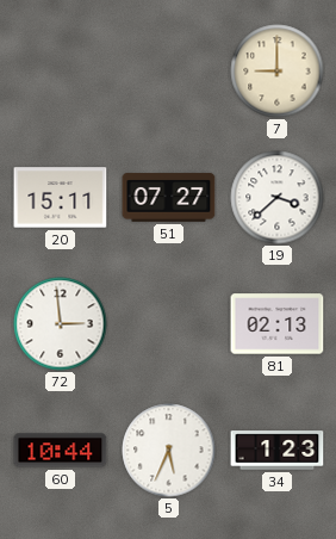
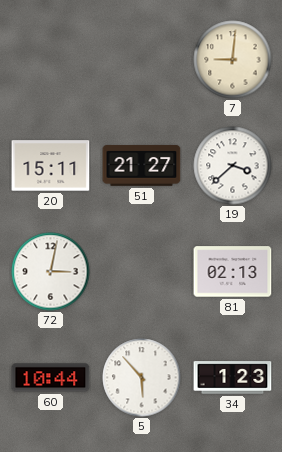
7: 9:00 -> 9:01
51: 07:27 -> 21:27
72: 2:59 -> 3:02
5: 5:34 -> 5:53
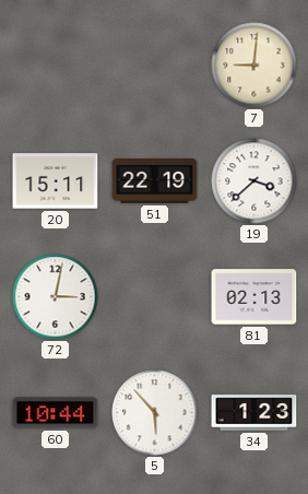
51: 21:27 -> 22:19
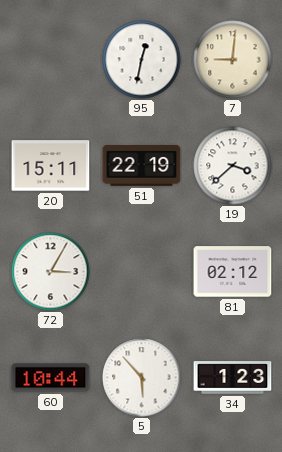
95: none -> 12:32
72: 3:02 -> 3:05
81: 02:13 -> 02:12
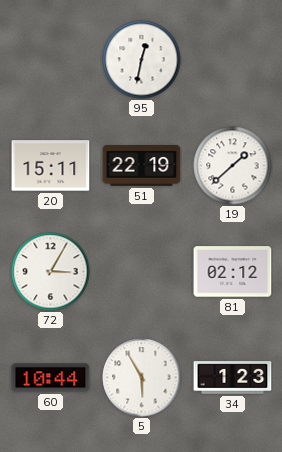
7: 9:01 -> none
19: 3:38 -> 1:38
5: 5:53 -> 5:55
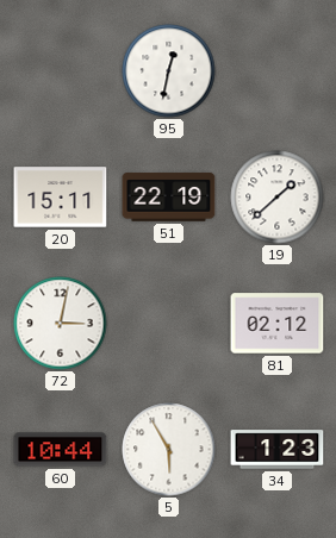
72: 3:05 -> 3:02
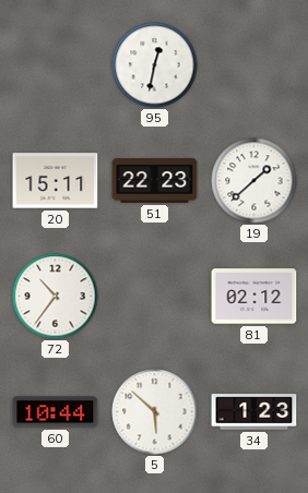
51: 22:19 -> 22:23
72: 3:02 -> 10:36
5: 5:55 -> 5:52
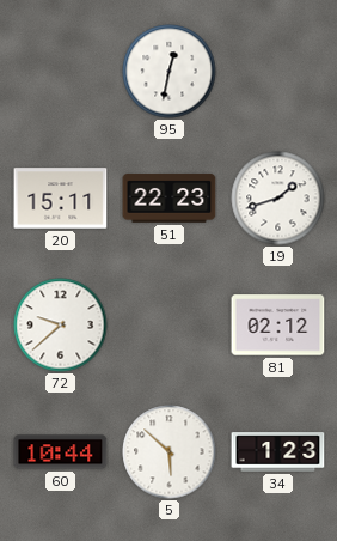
19: 1:38 -> 1:42
72: 10:36 -> 9:38
